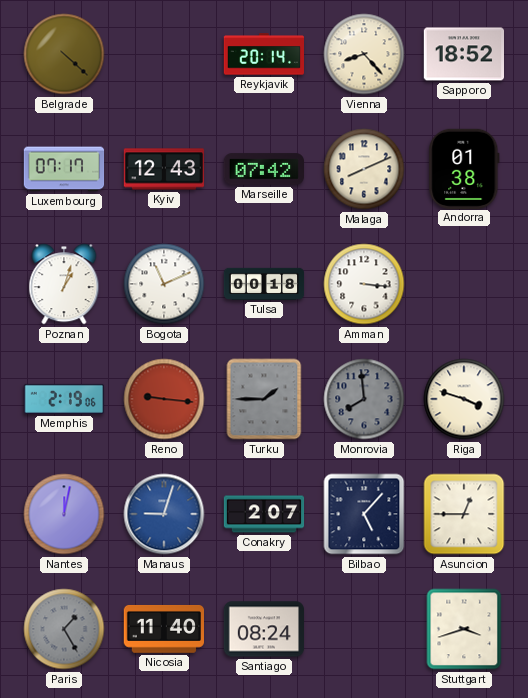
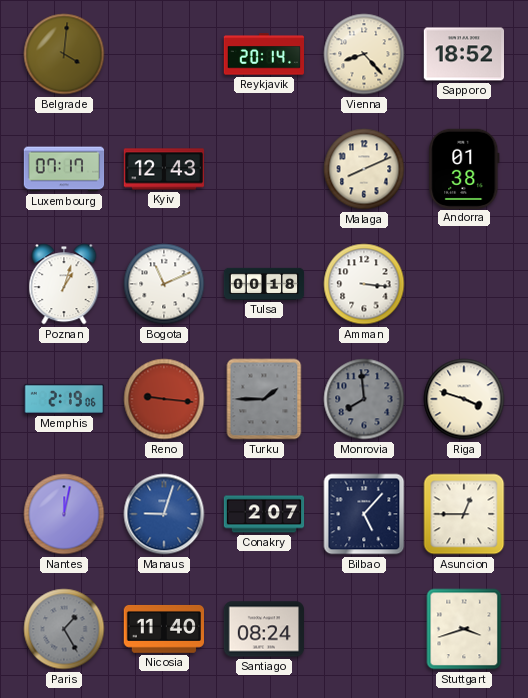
Belgrade: 4:22 -> 4:01
Marseille: 07:42 -> none
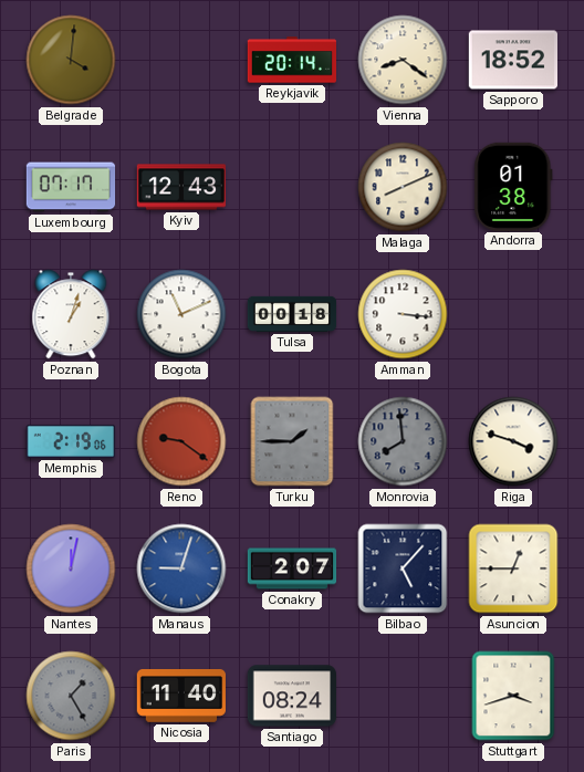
Vienna: 8:23 -> 8:21
Reno: 9:16 -> 9:21
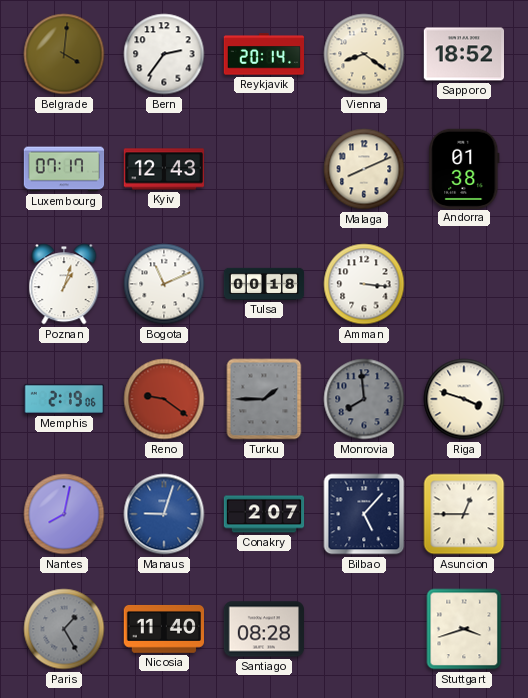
Bern: none -> 2:36
Nantes: 12:02 -> 8:02
Santiago: 08:24 -> 08:28
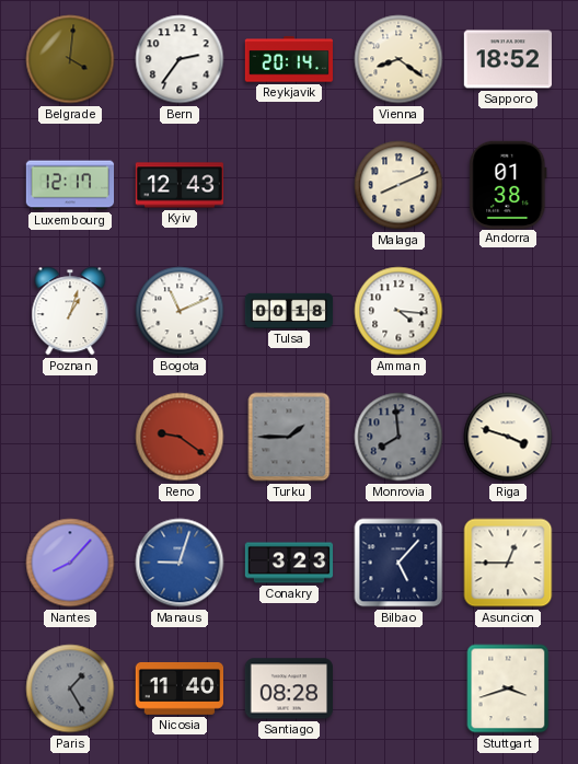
Luxembourg: 07:17 -> 12:17
Amman: 3:16 -> 4:16
Memphis: 2:19 -> none
Nantes: 8:02 -> 8:07
Conakry: 2:07 -> 3:23
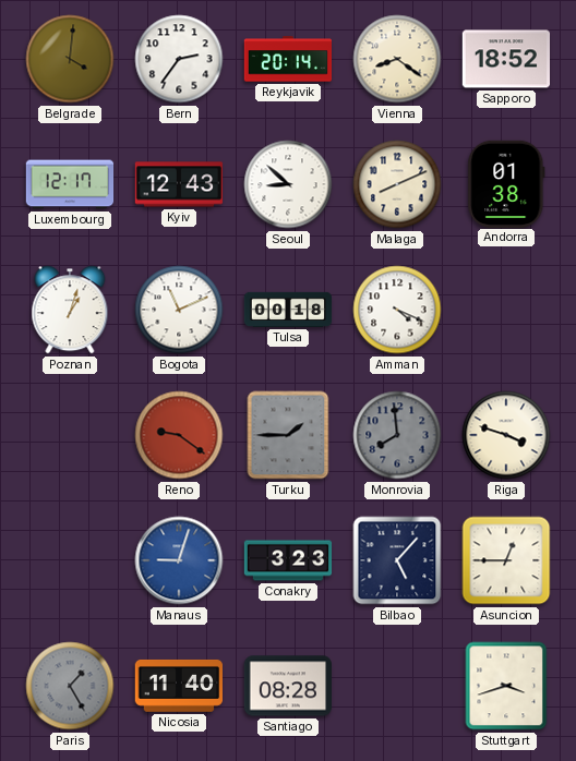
Seoul: none -> 8:52
Amman: 4:16 -> 4:19
Nantes: 8:07 -> none
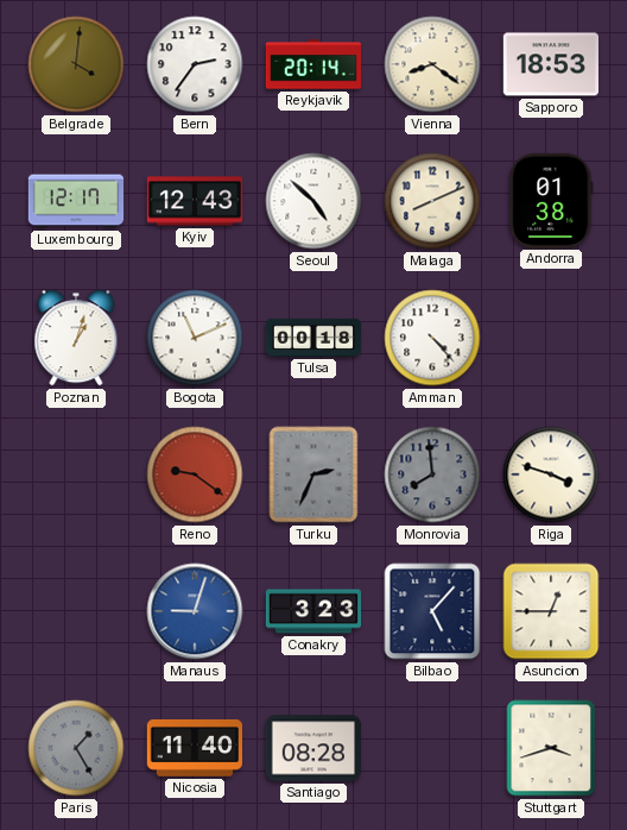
Sapporo: 18:52 -> 18:53
Seoul: 8:52 -> 4:52
Amman: 4:19 -> 4:23
Turku: 1:45 -> 2:34
